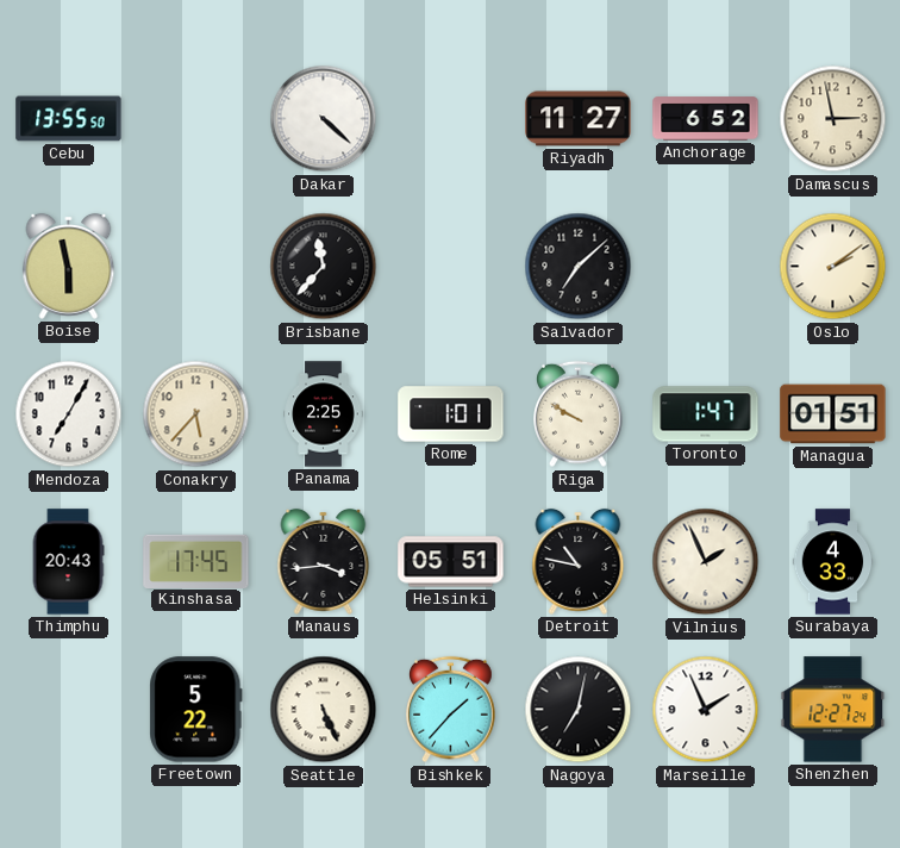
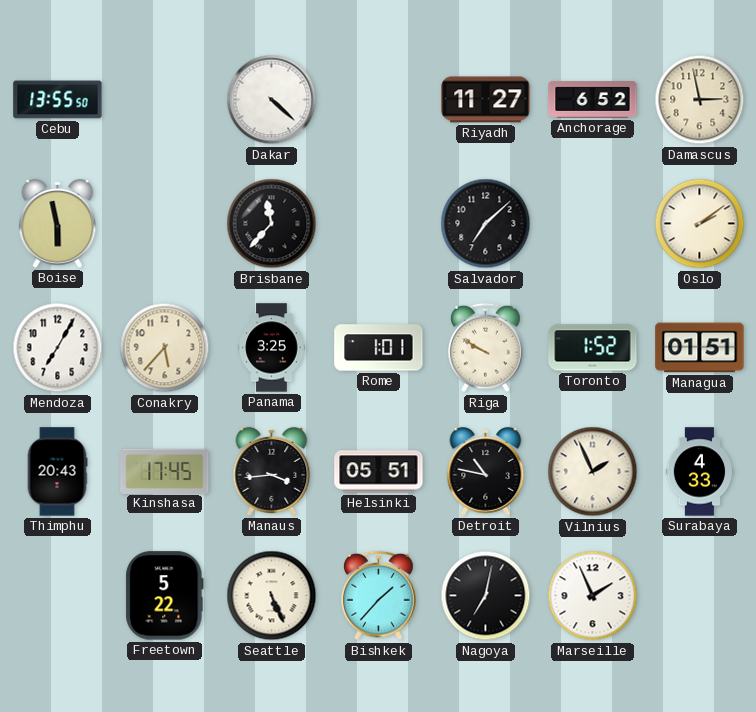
Panama: 2:25 -> 3:25
Toronto: 1:47 -> 1:52
Shenzhen: 12:27 -> none
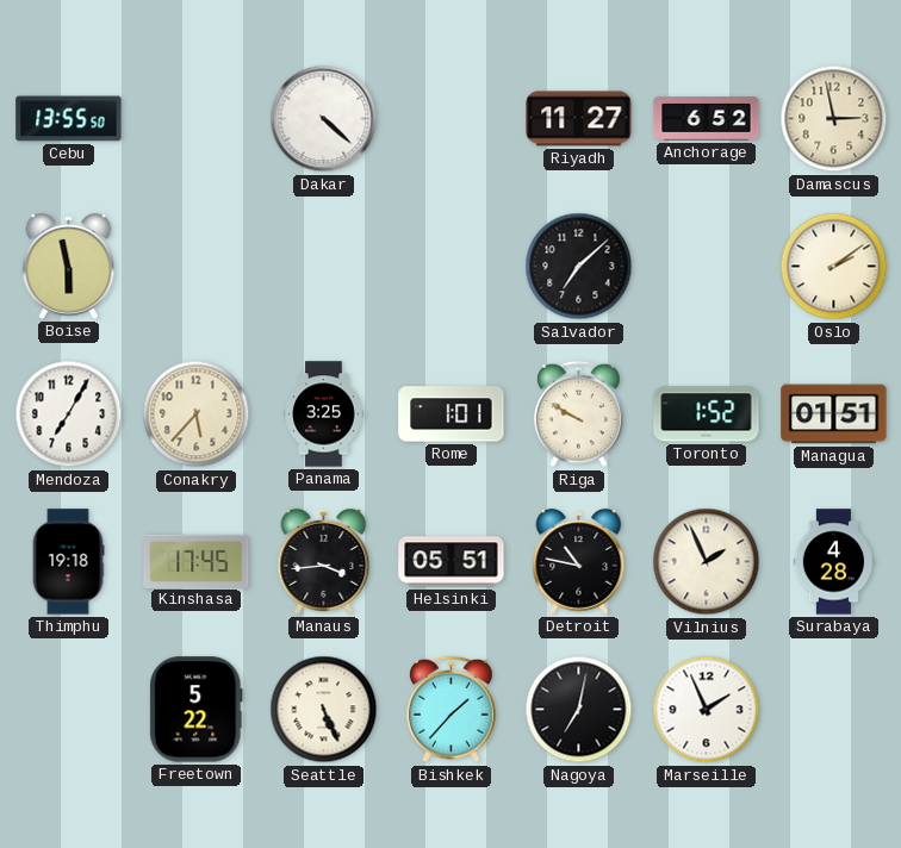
Brisbane: 11:37 -> none
Thimphu: 20:43 -> 19:18
Surabaya: 4:33 -> 4:28
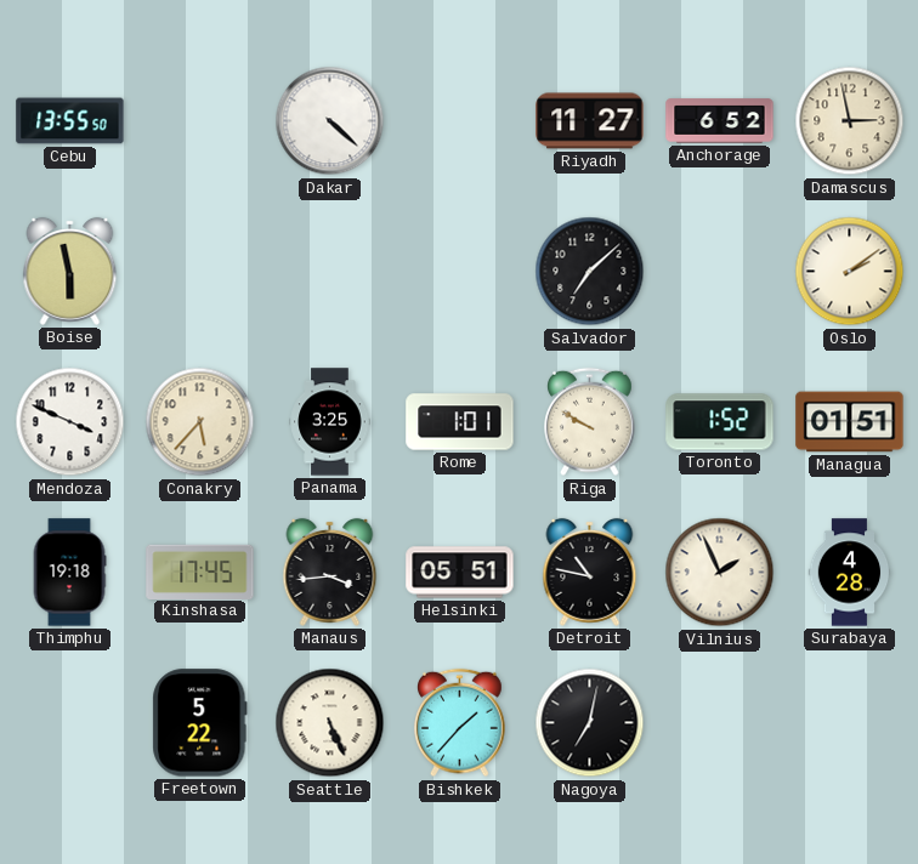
Mendoza: 7:05 -> 3:49
Marseille: 1:56 -> none
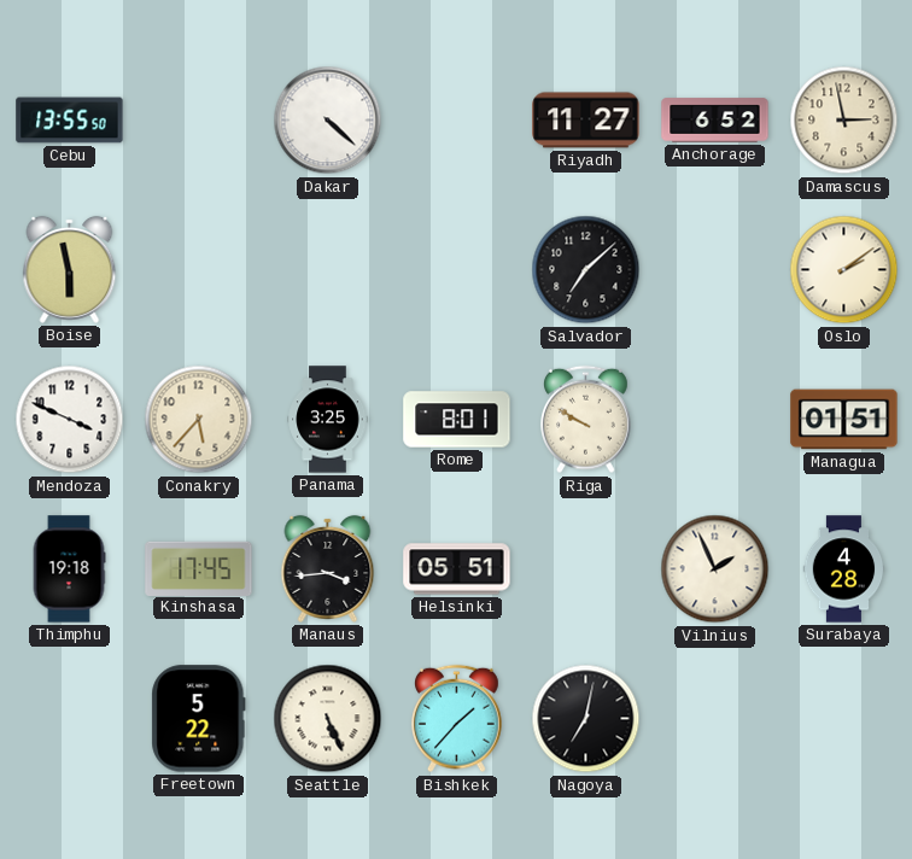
Rome: 1:01 -> 8:01
Toronto: 1:52 -> none
Detroit: 10:47 -> none
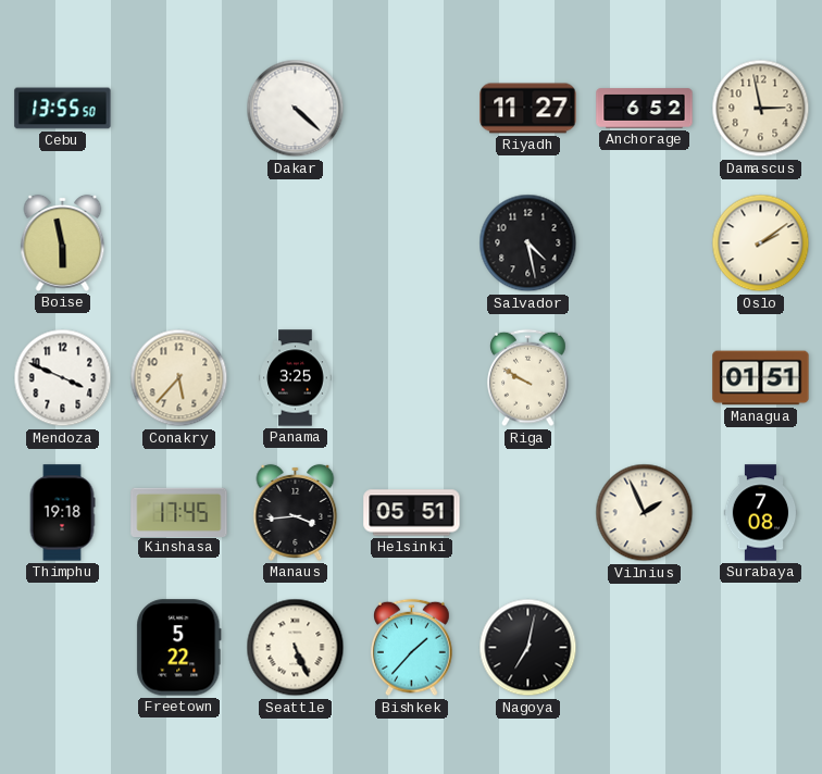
Salvador: 7:08 -> 4:28
Rome: 8:01 -> none
Surabaya: 4:28 -> 7:08
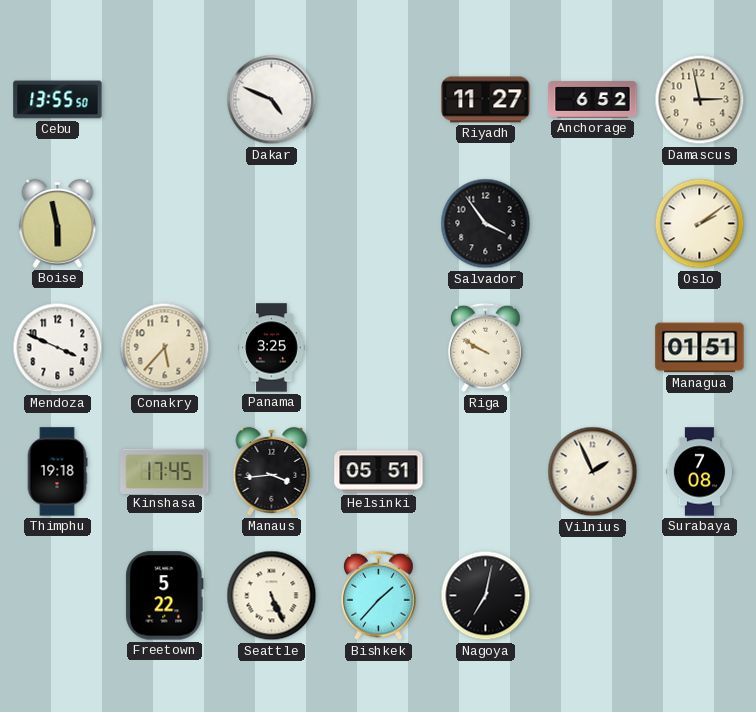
Dakar: 4:22 -> 4:49
Salvador: 4:28 -> 3:54
